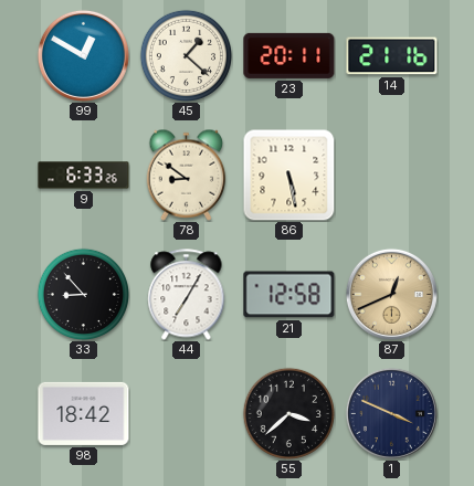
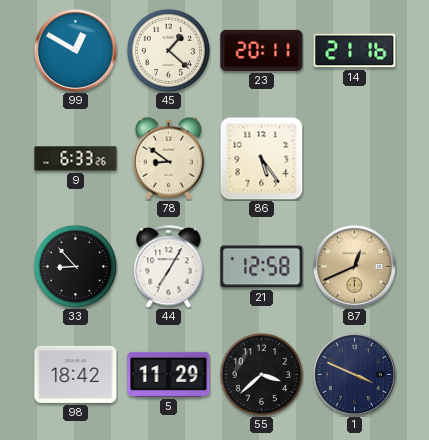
86: 5:28 -> 5:24
5: none -> 11:29
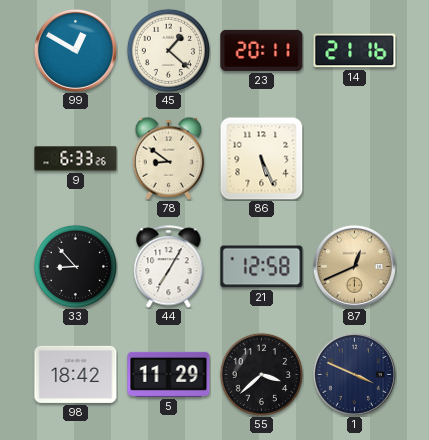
86: 5:24 -> 5:26
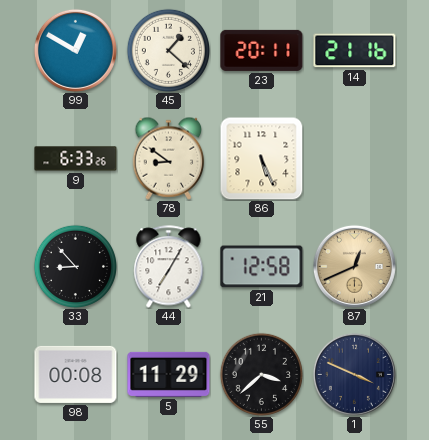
98: 18:42 -> 00:08
